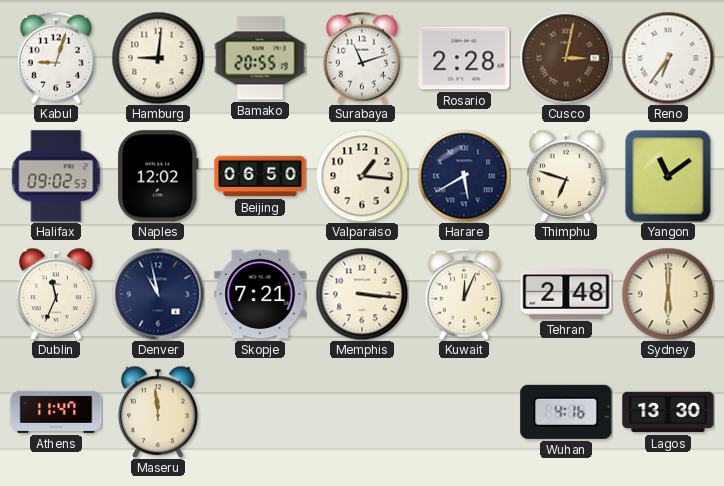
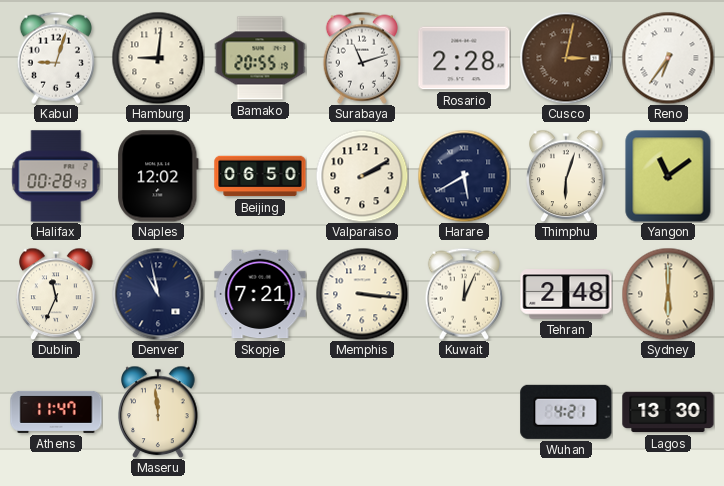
Halifax: 09:02 -> 00:28
Valparaiso: 1:16 -> 2:10
Thimphu: 6:48 -> 6:03
Wuhan: 4:16 -> 4:21
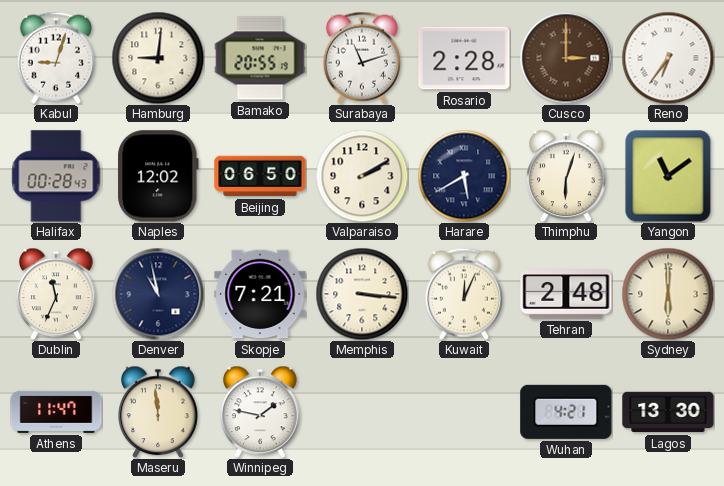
Cusco: 3:02 -> 3:00
Winnipeg: none -> 1:47
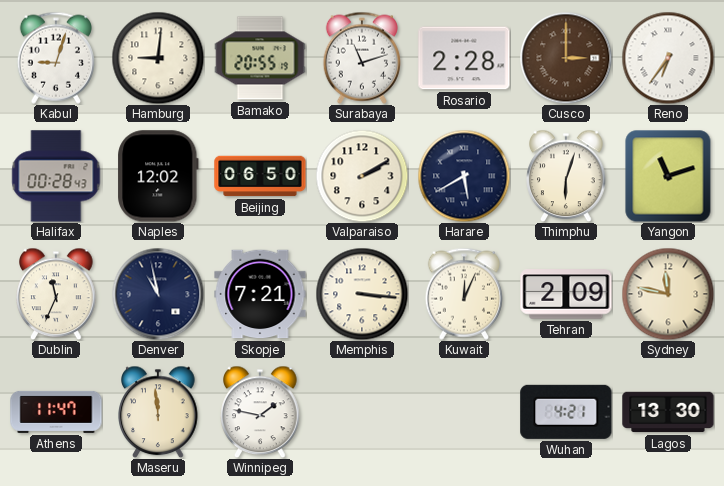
Yangon: 11:09 -> 11:12
Tehran: 2:48 -> 2:09
Sydney: 6:00 -> 11:47
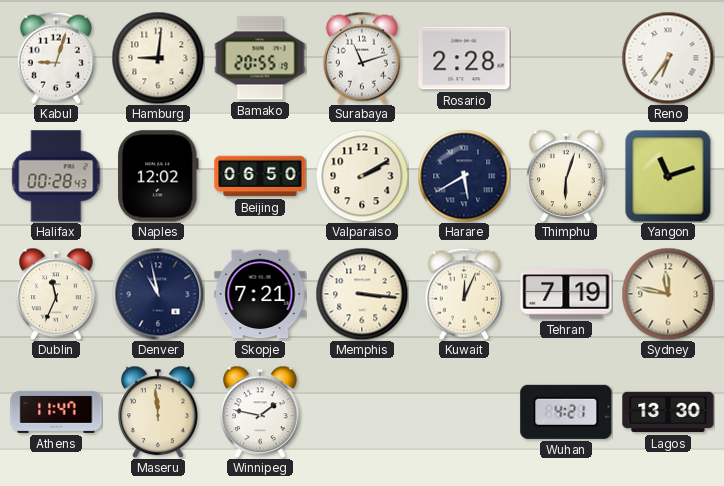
Cusco: 3:00 -> none
Tehran: 2:09 -> 7:19
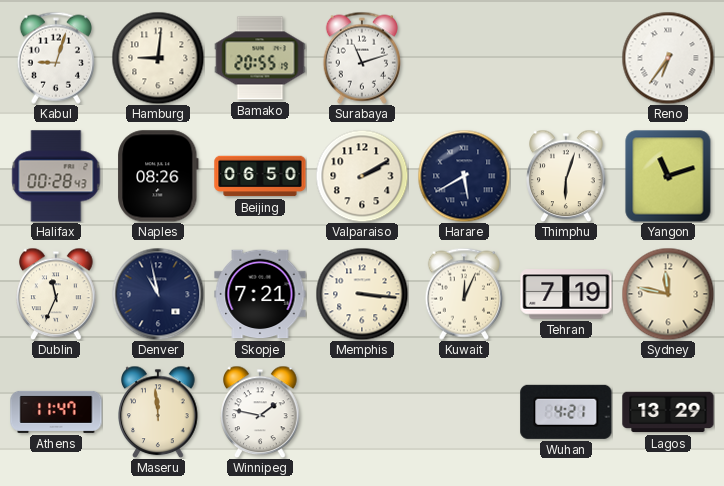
Rosario: 2:28 -> none
Naples: 12:02 -> 08:26
Lagos: 13:30 -> 13:29
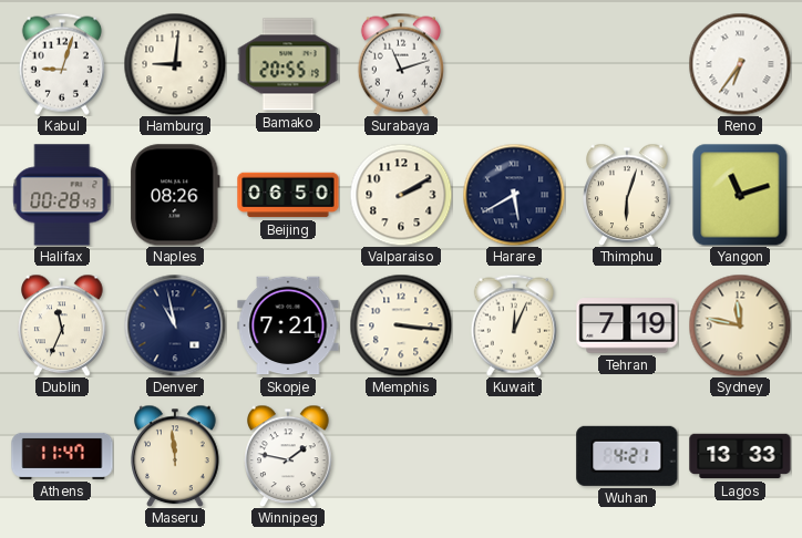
Lagos: 13:29 -> 13:33
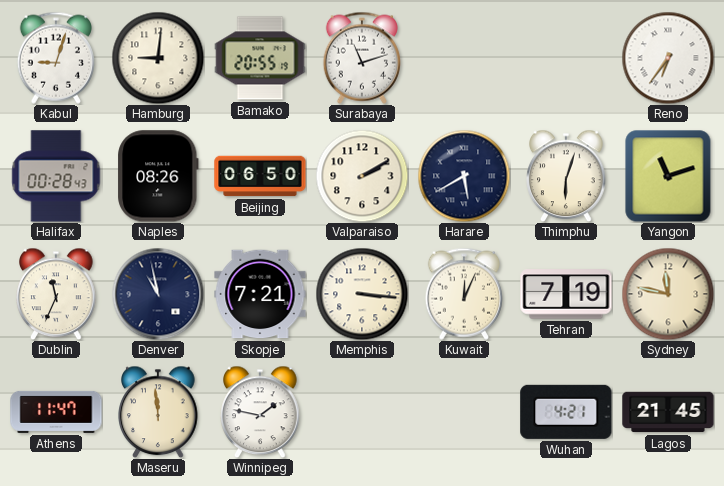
Lagos: 13:33 -> 21:45
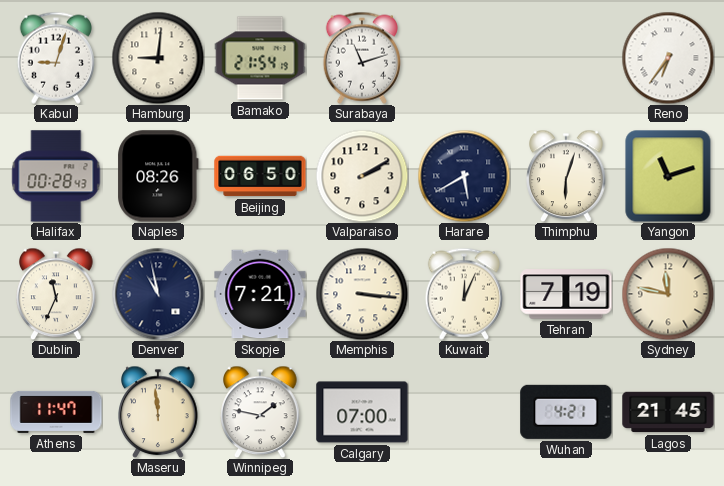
Bamako: 20:55 -> 21:54
Calgary: none -> 07:00
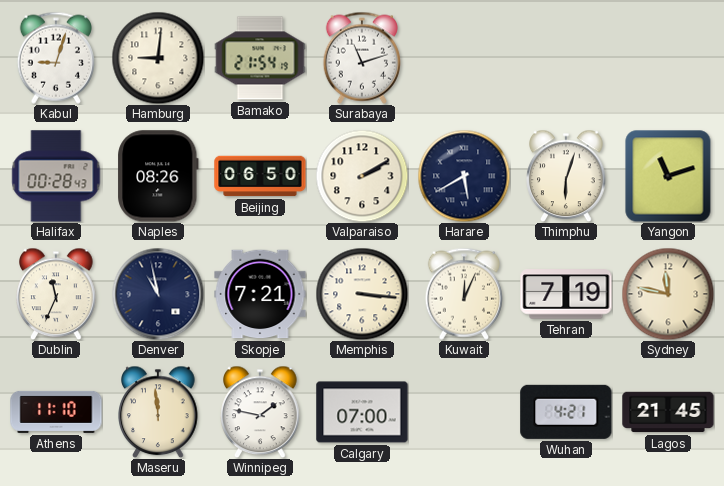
Reno: 6:36 -> none
Athens: 11:47 -> 11:10
